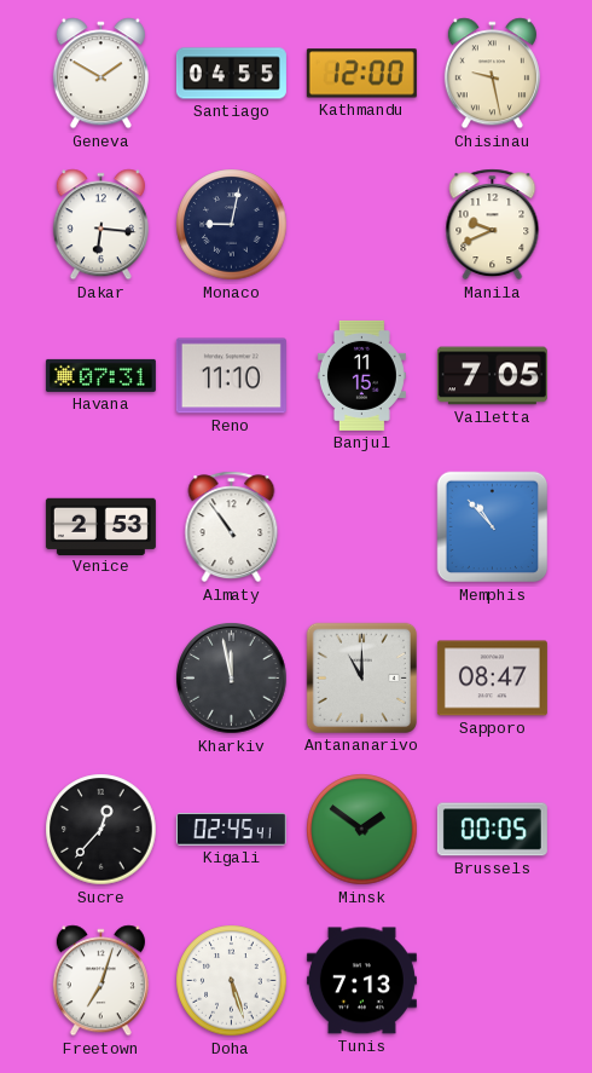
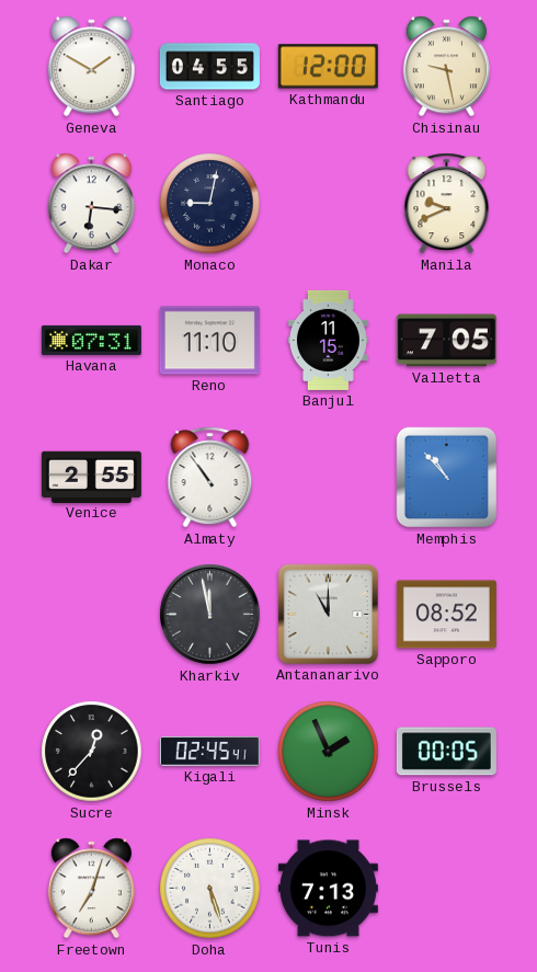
Venice: 2:53 -> 2:55
Sapporo: 08:47 -> 08:52
Minsk: 1:51 -> 1:56
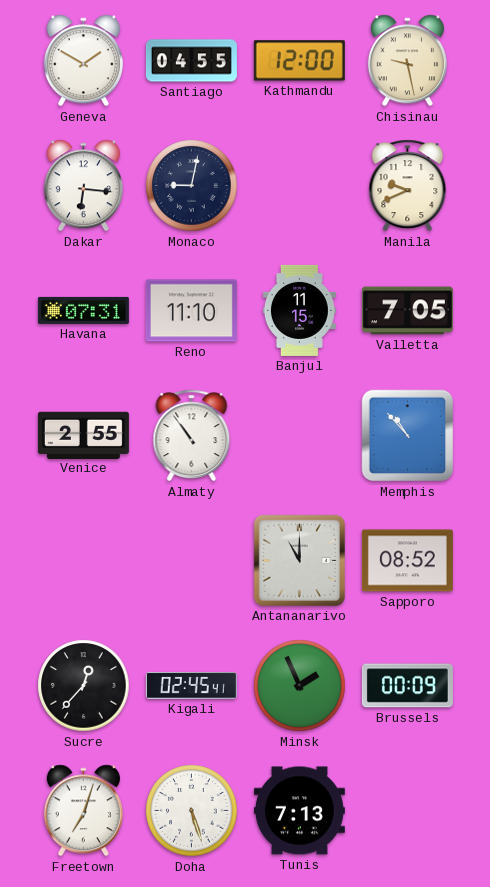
Kharkiv: 11:58 -> none
Brussels: 00:05 -> 00:09
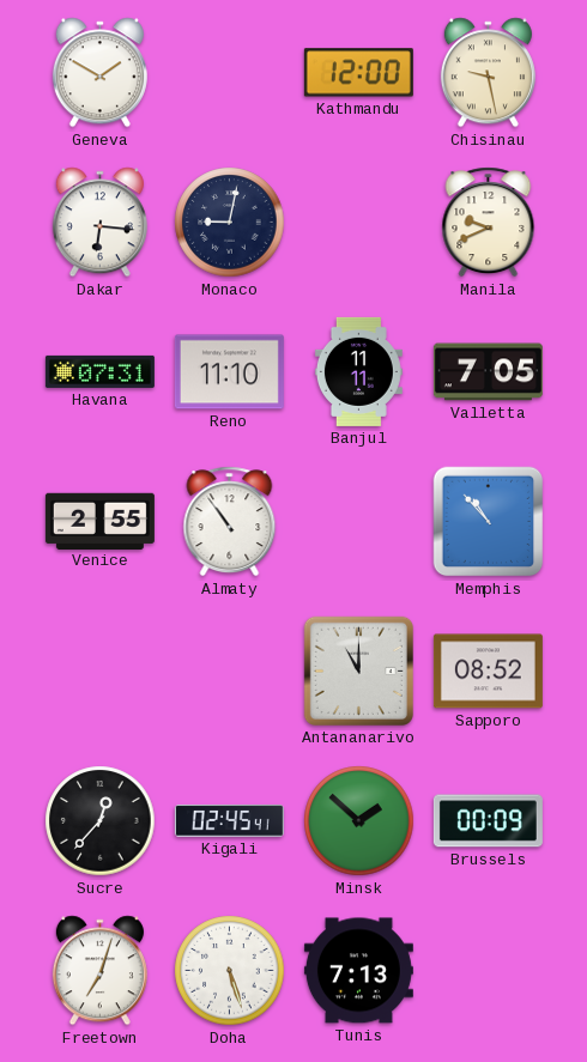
Santiago: 04:55 -> none
Banjul: 11:15 -> 11:11
Minsk: 1:56 -> 1:52
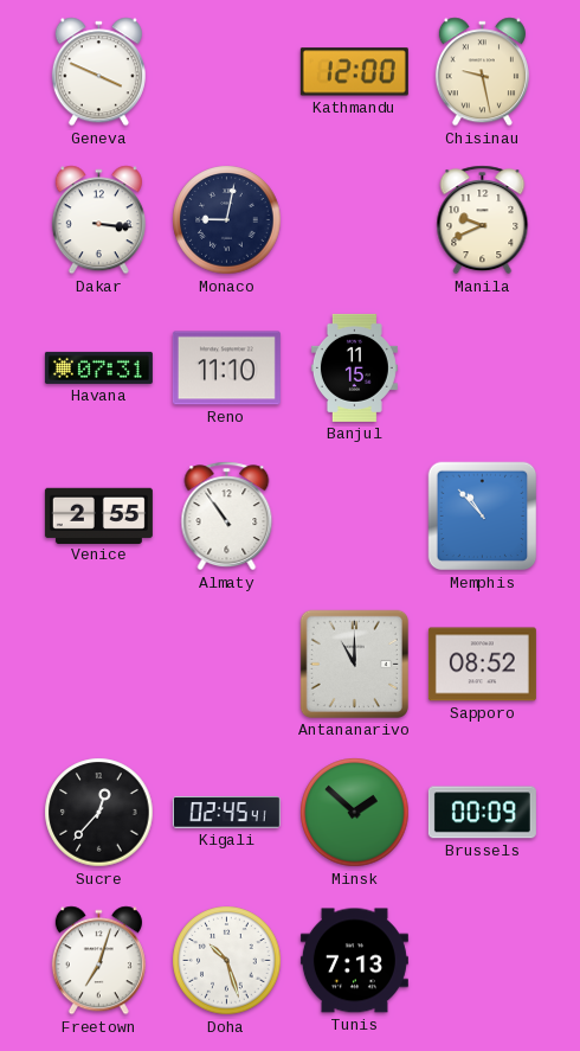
Geneva: 1:50 -> 3:49
Dakar: 6:16 -> 3:16
Banjul: 11:11 -> 11:15
Valletta: 7:05 -> none
Doha: 5:27 -> 10:27
